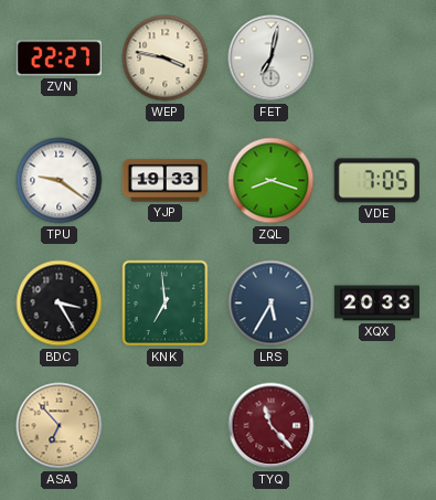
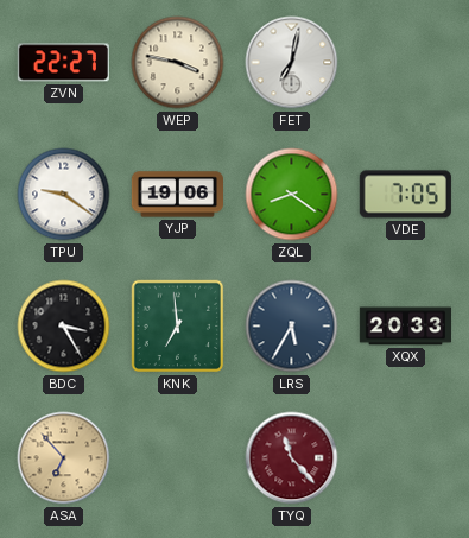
YJP: 19:33 -> 19:06
ZQL: 8:18 -> 8:21
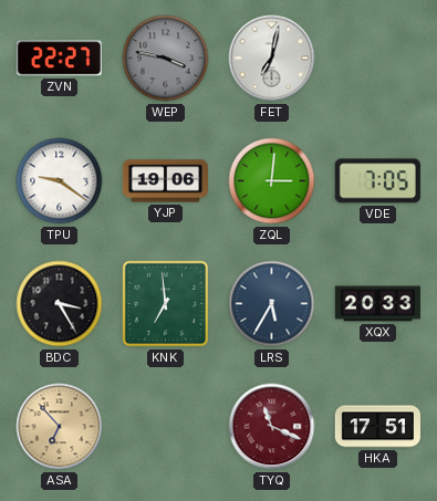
WEP dial: cream -> grey
ZQL: 8:21 -> 3:01
TYQ: 11:23 -> 11:19
HKA: none -> 17:51
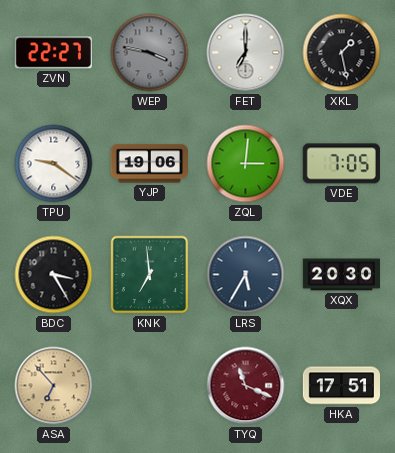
FET: 7:02 -> 7:00
XKL: none -> 1:28
XQX: 20:33 -> 20:30
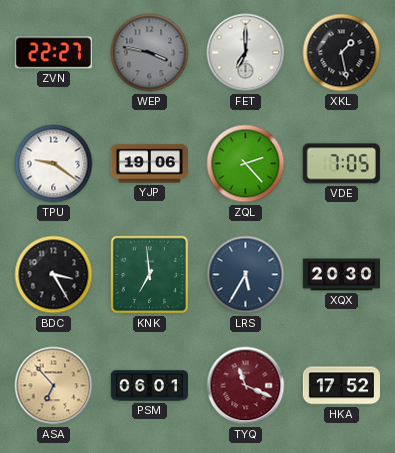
ZQL: 3:01 -> 2:23
PSM: none -> 06:01
HKA: 17:51 -> 17:52
